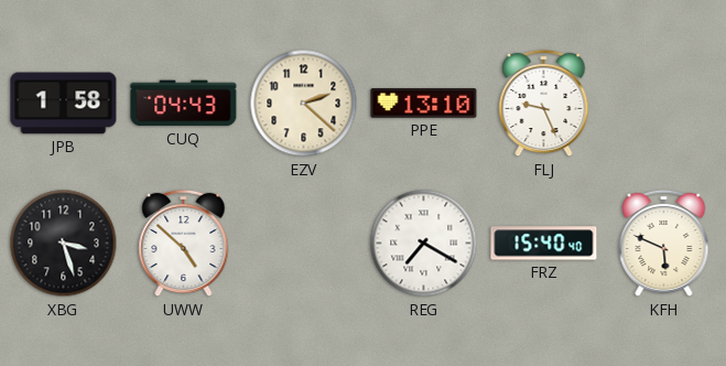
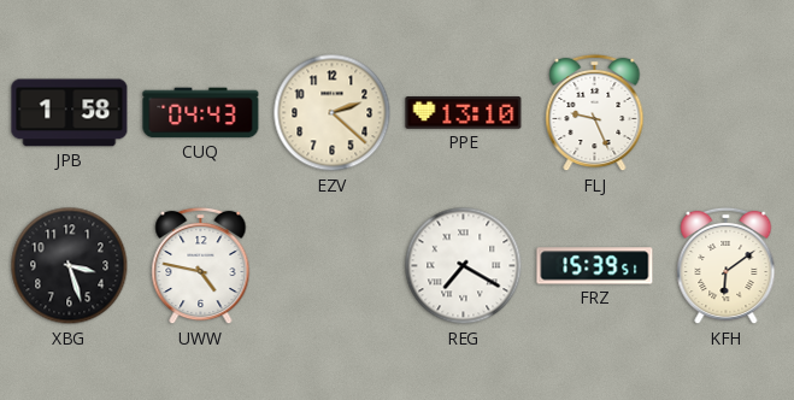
UWW: 4:52 -> 4:47
FRZ: 15:40 -> 15:39
KFH: 5:49 -> 6:09
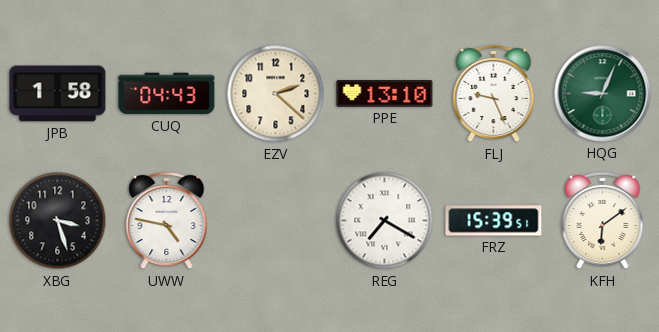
HQG: none -> 9:04
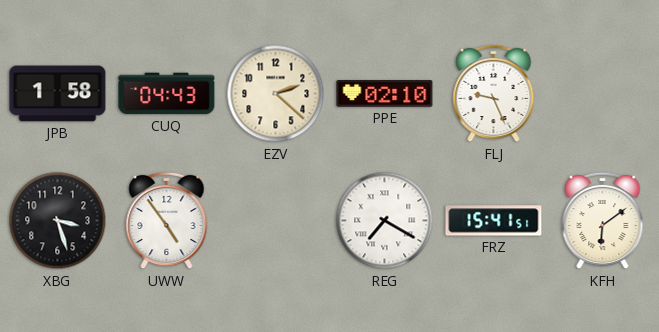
PPE: 13:10 -> 02:10
HQG: 9:04 -> none
UWW: 4:47 -> 4:54
FRZ: 15:39 -> 15:41
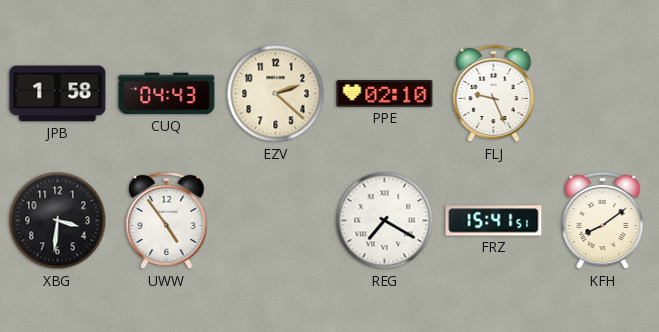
XBG: 3:27 -> 3:31
KFH: 6:09 -> 8:09
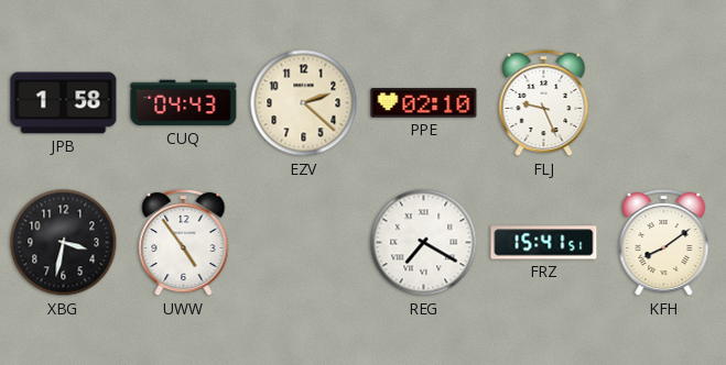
XBG: 3:31 -> 3:32
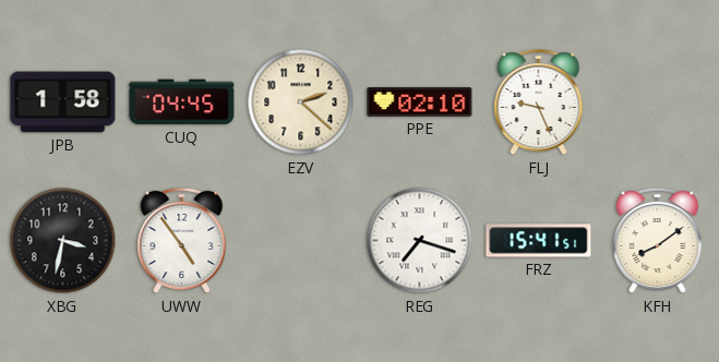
CUQ: 04:43 -> 04:45
REG: 7:20 -> 7:18
